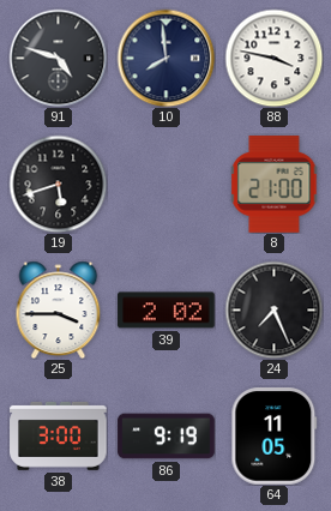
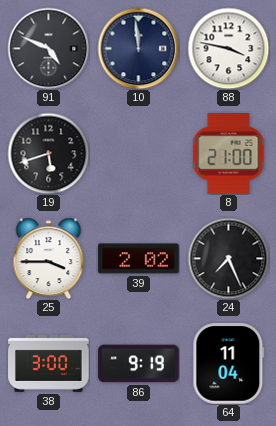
91: 4:48 -> 4:49
10: 7:59 -> 11:59
64: 11:05 -> 11:04
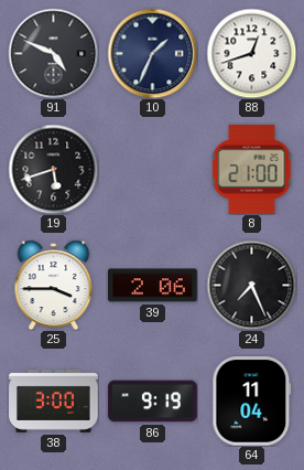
10: 11:59 -> 1:34
88: 3:47 -> 12:42
39: 2:02 -> 2:06
